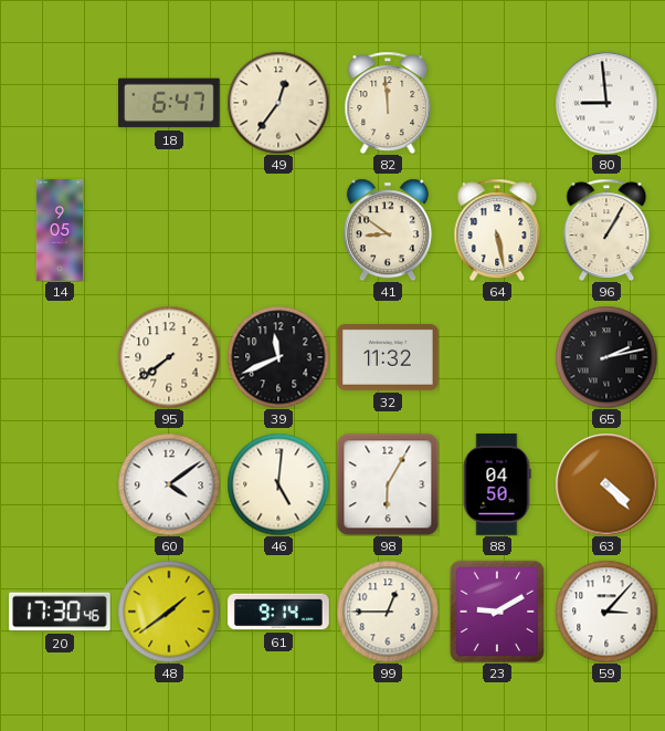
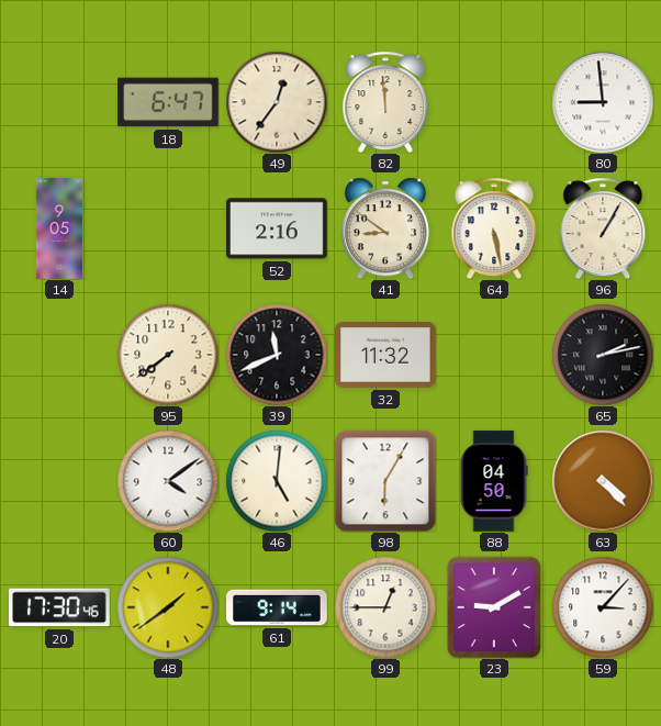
52: none -> 2:16
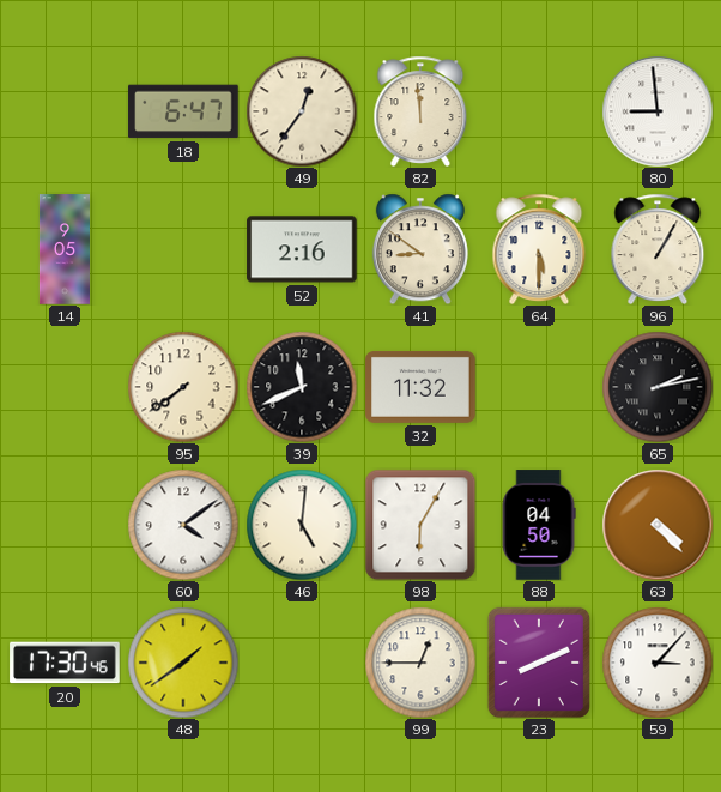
64: 5:28 -> 5:30
61: 9:14 -> none
23: 9:10 -> 8:11
